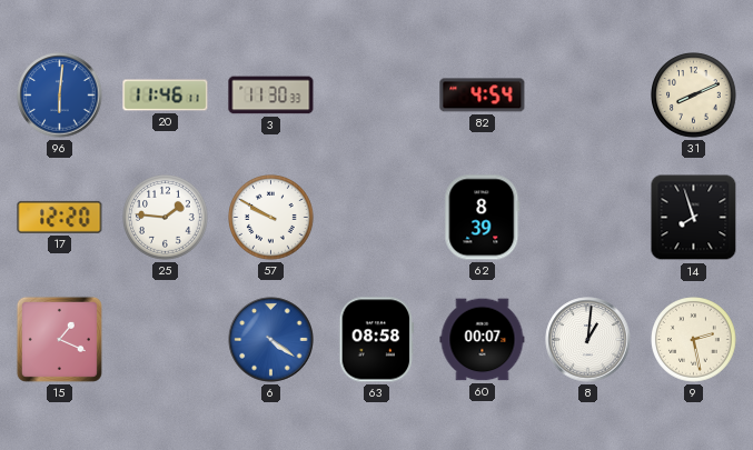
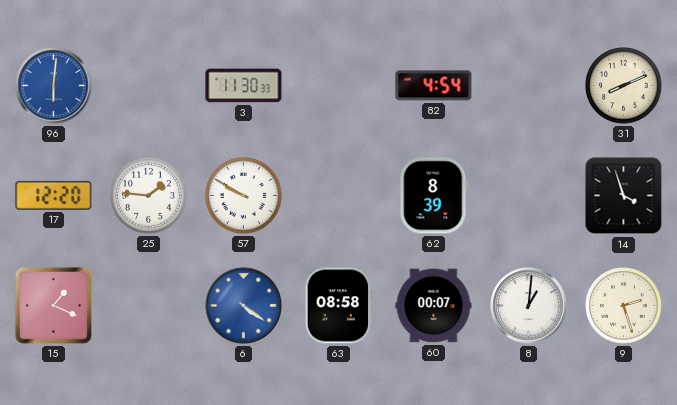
20: 11:46 -> none
14: 7:57 -> 3:57
9: 2:28 -> 2:27
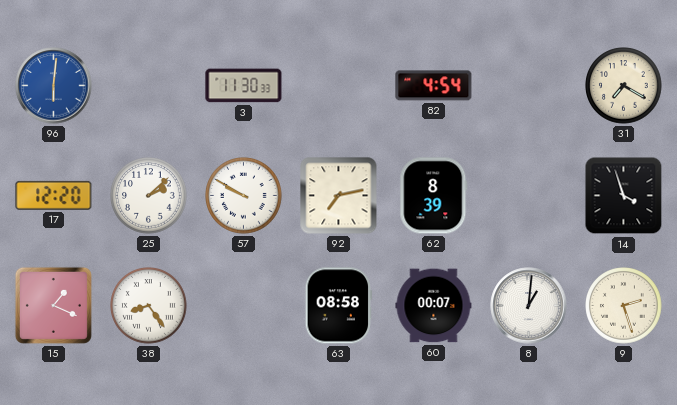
31: 8:11 -> 7:20
25: 1:46 -> 2:08
92: none -> 7:13
38: none -> 8:24
6: 4:21 -> none
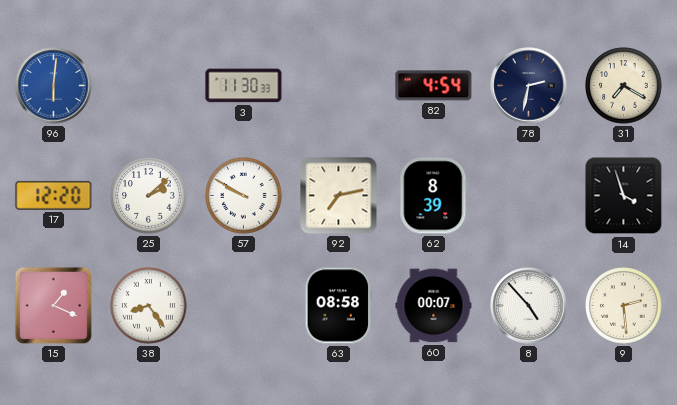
78: none -> 2:32
8: 1:01 -> 4:53
9: 2:27 -> 2:29
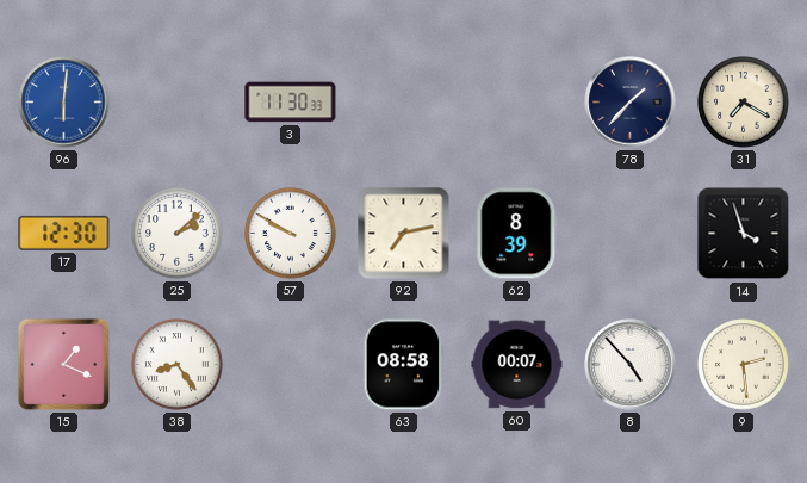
82: 4:54 -> none
78: 2:32 -> 1:37
17: 12:20 -> 12:30
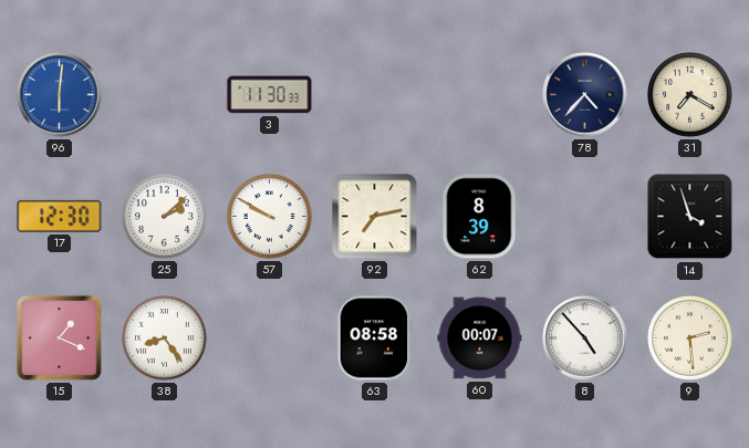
78: 1:37 -> 4:37
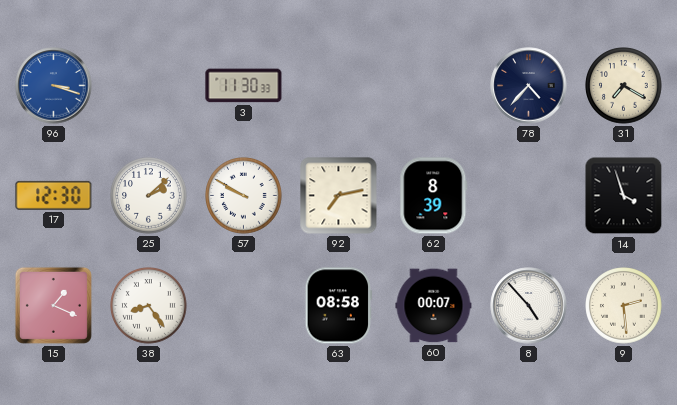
96: 6:01 -> 3:18
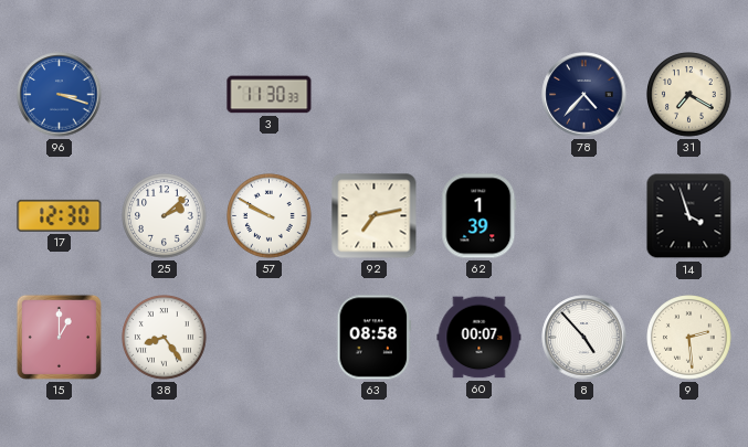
62: 8:39 -> 1:39
15: 1:19 -> 1:00
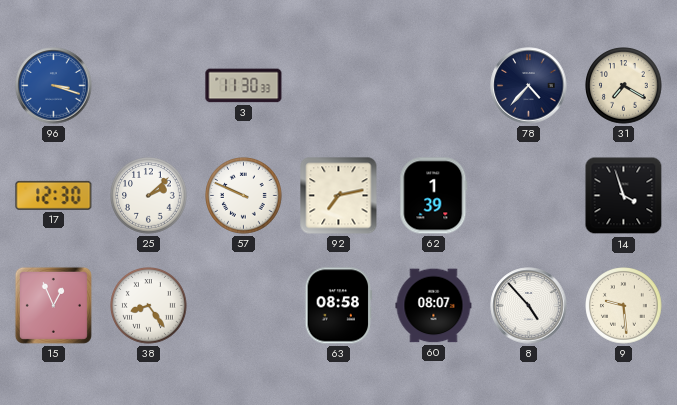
57: 9:50 -> 9:49
15: 1:00 -> 12:56
60: 00:07 -> 08:07
9: 2:29 -> 9:29
